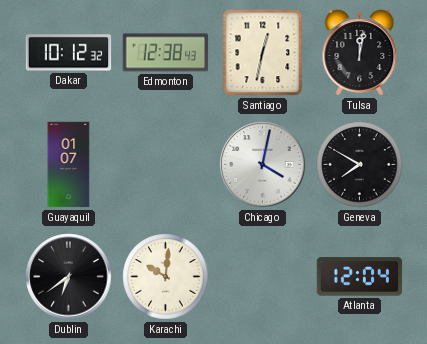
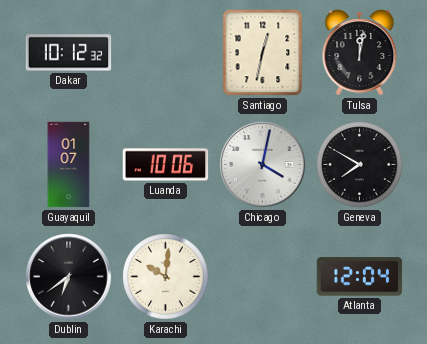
Edmonton: 12:38 -> none
Luanda: none -> 10:06
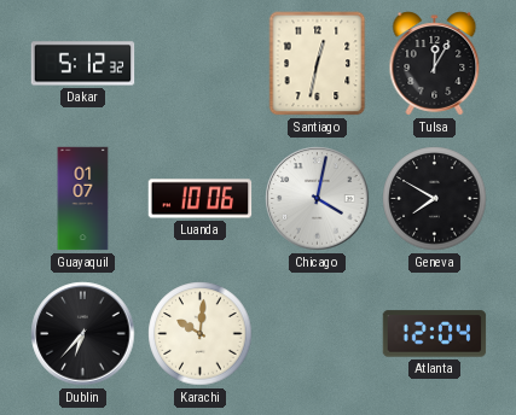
Dakar: 10:12 -> 5:12
Tulsa: 12:02 -> 12:05
Dublin: 6:39 -> 6:37
